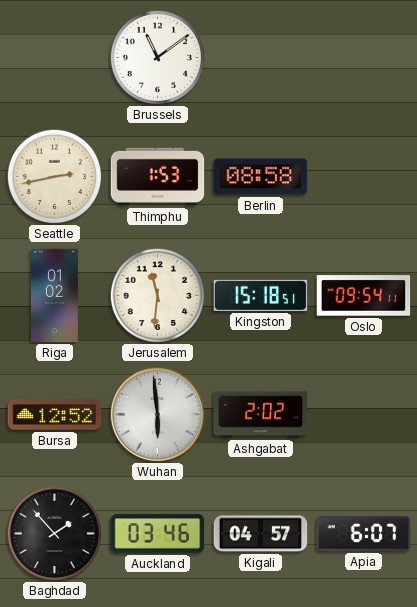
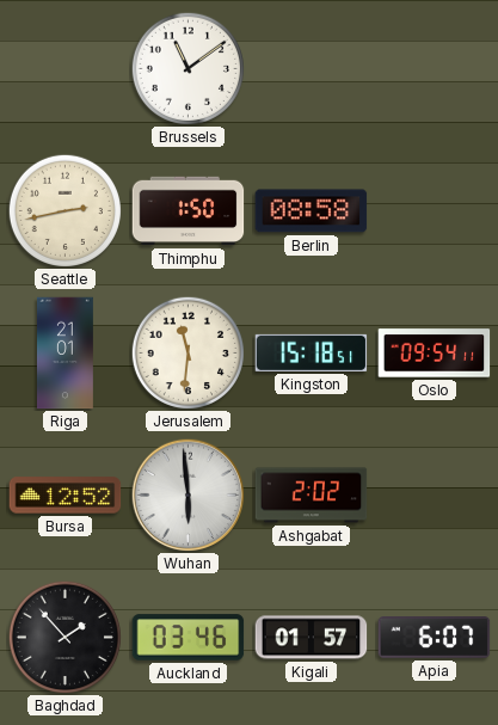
Thimphu: 1:53 -> 1:50
Riga: 01:02 -> 21:01
Kigali: 04:57 -> 01:57
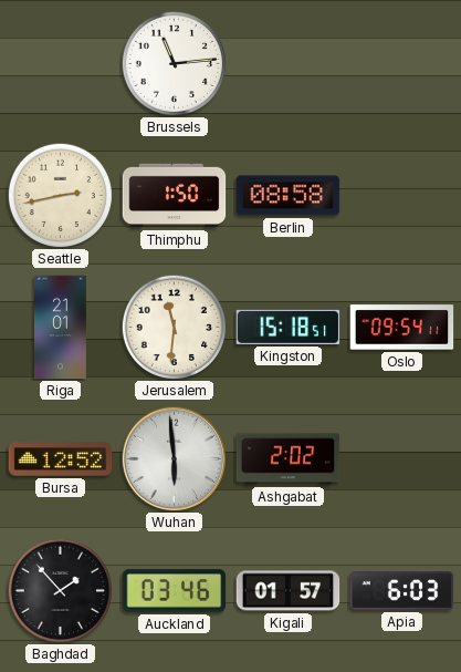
Brussels: 11:09 -> 11:14
Apia: 6:07 -> 6:03
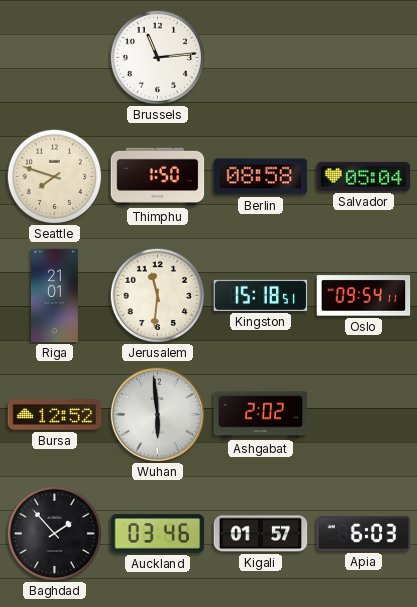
Seattle: 2:43 -> 7:48
Salvador: none -> 05:04
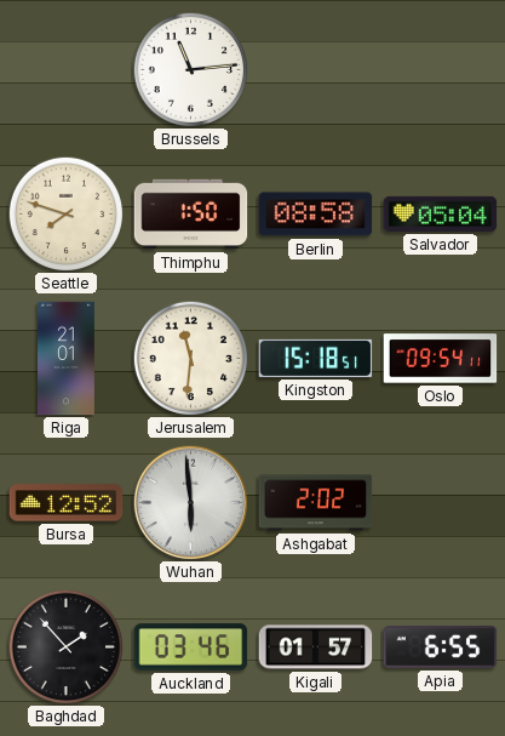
Apia: 6:03 -> 6:55
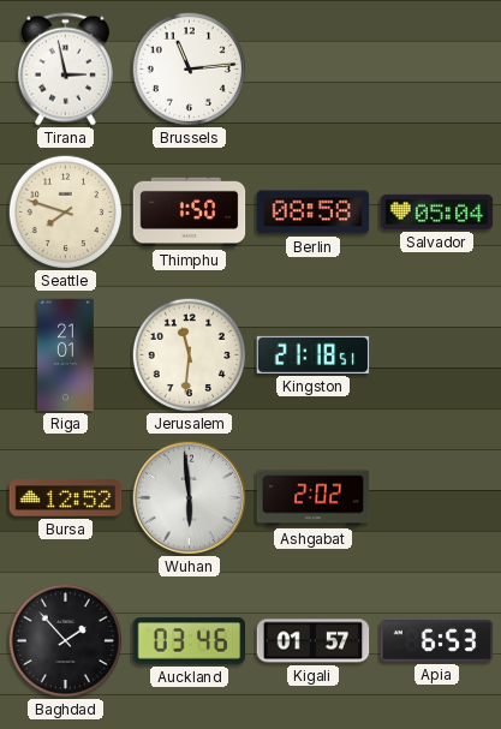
Tirana: none -> 2:58
Kingston: 15:18 -> 21:18
Oslo: 09:54 -> none
Apia: 6:55 -> 6:53
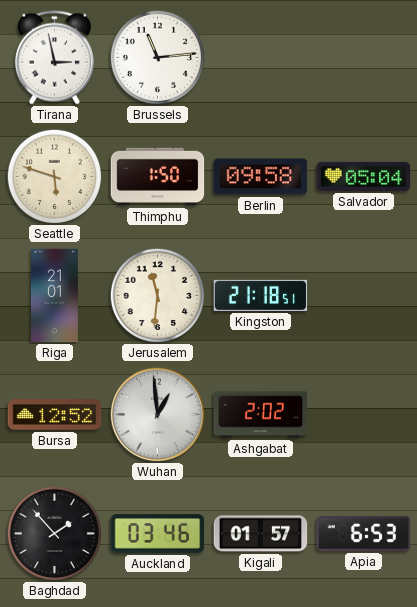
Seattle: 7:48 -> 5:48
Berlin: 08:58 -> 09:58
Wuhan: 5:59 -> 12:59
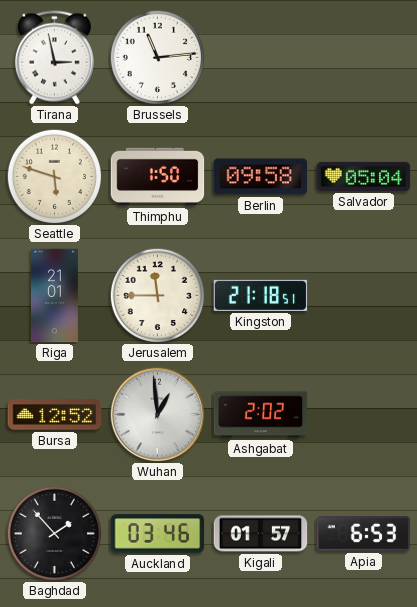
Jerusalem: 11:31 -> 11:45
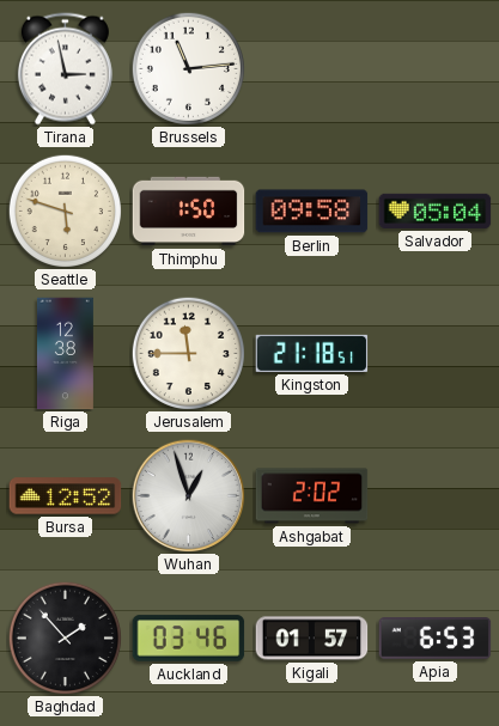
Riga: 21:01 -> 12:38
Wuhan: 12:59 -> 12:57
